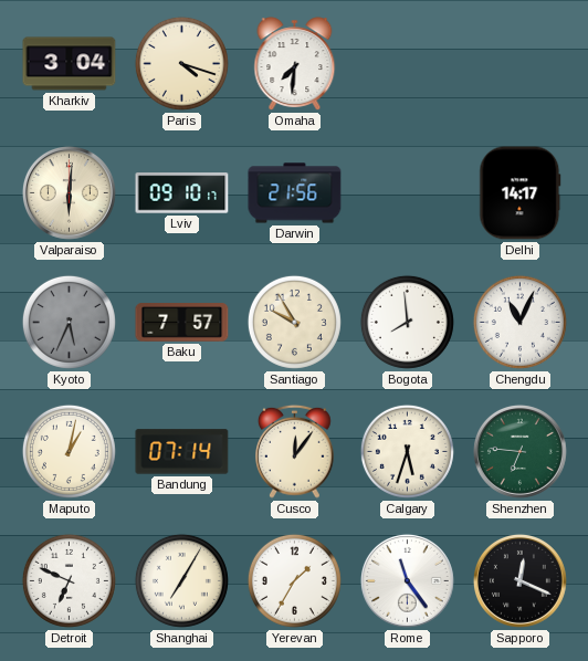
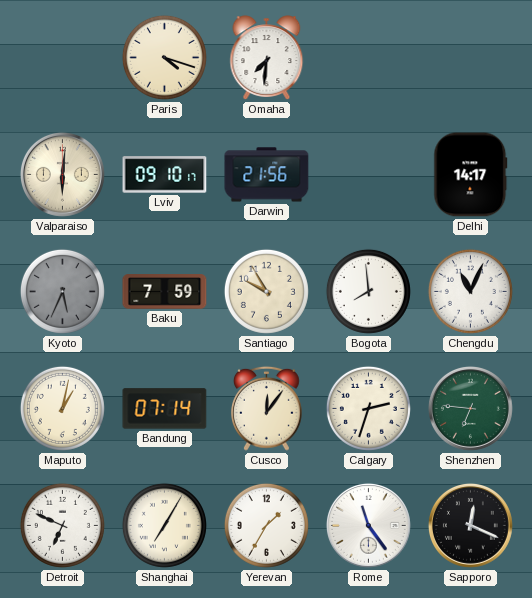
Kharkiv: 3:04 -> none
Baku: 7:57 -> 7:59
Calgary: 5:33 -> 2:33
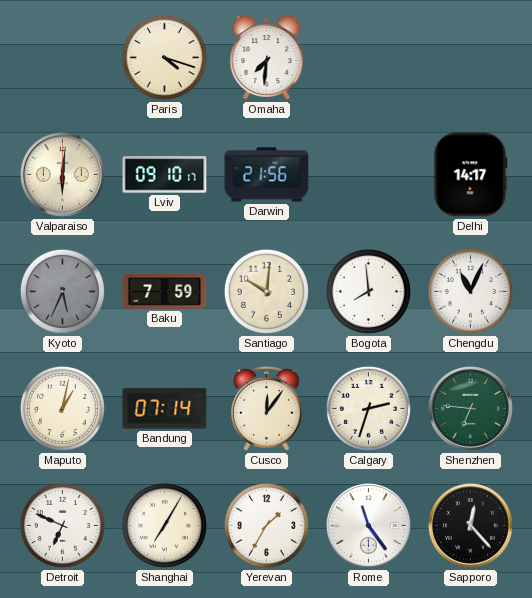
Santiago: 9:55 -> 10:01
Sapporo: 12:19 -> 12:23
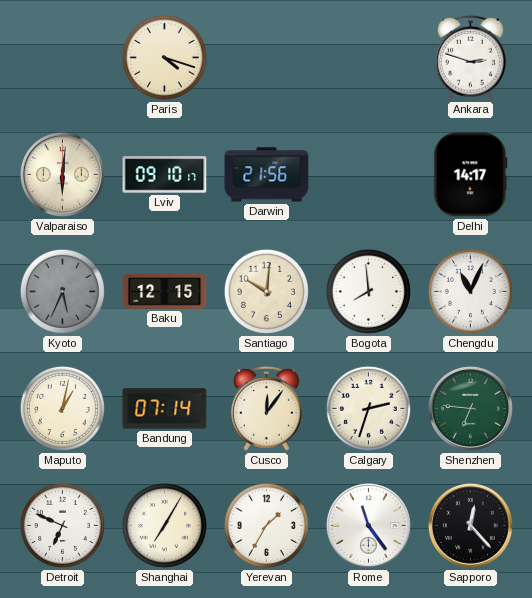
Omaha: 7:31 -> none
Ankara: none -> 2:48
Baku: 7:59 -> 12:15
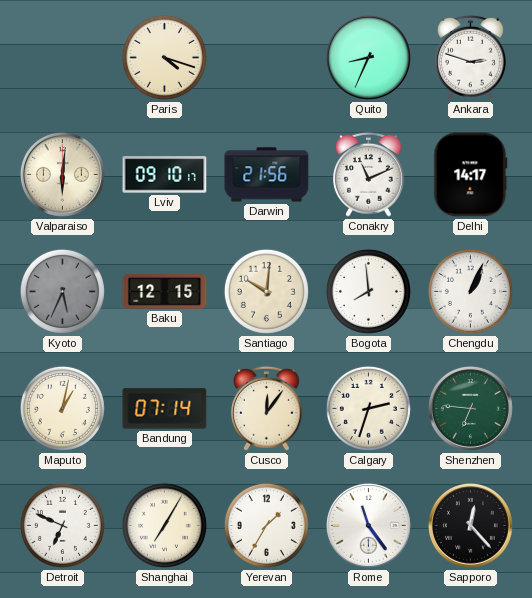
Quito: none -> 8:34
Conakry: none -> 11:11
Chengdu: 11:04 -> 1:04
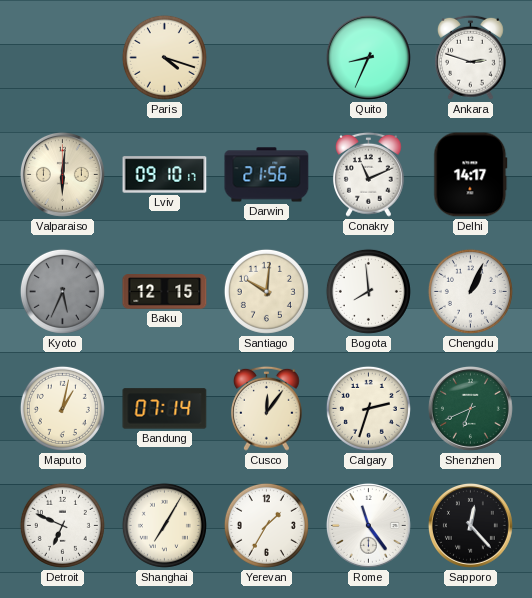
Shenzhen: 6:46 -> 6:41
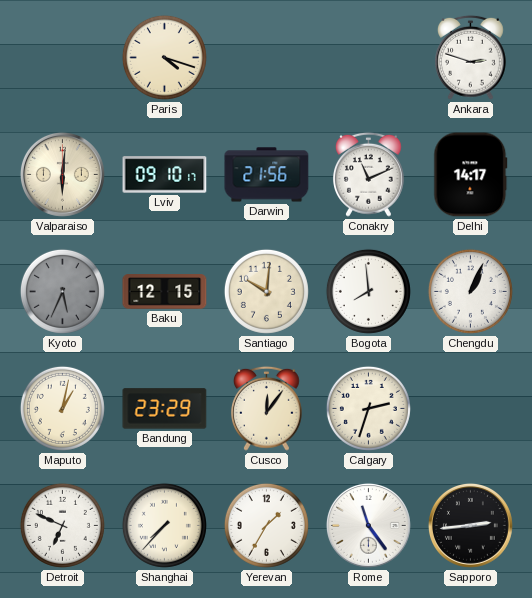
Quito: 8:34 -> none
Bandung: 07:14 -> 23:29
Shenzhen: 6:41 -> none
Shanghai: 7:05 -> 7:37
Sapporo: 12:23 -> 2:44
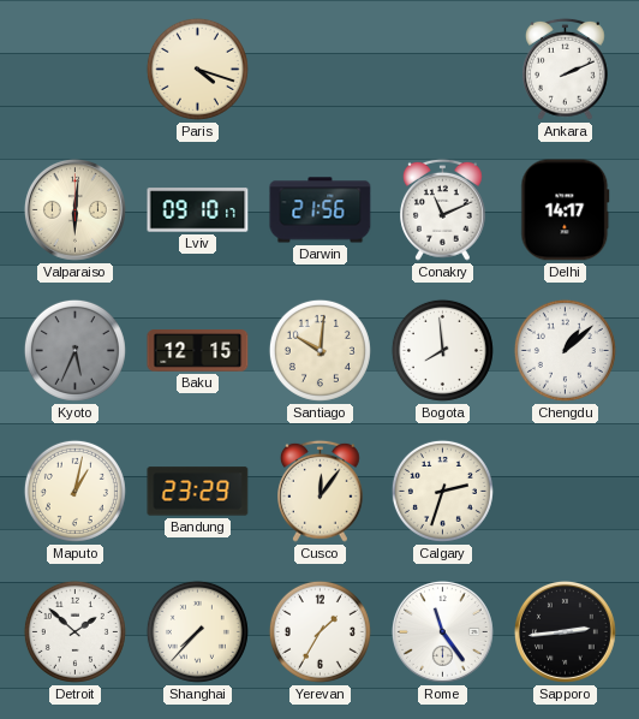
Ankara: 2:48 -> 2:11
Chengdu: 1:04 -> 1:08
Detroit: 6:49 -> 1:52
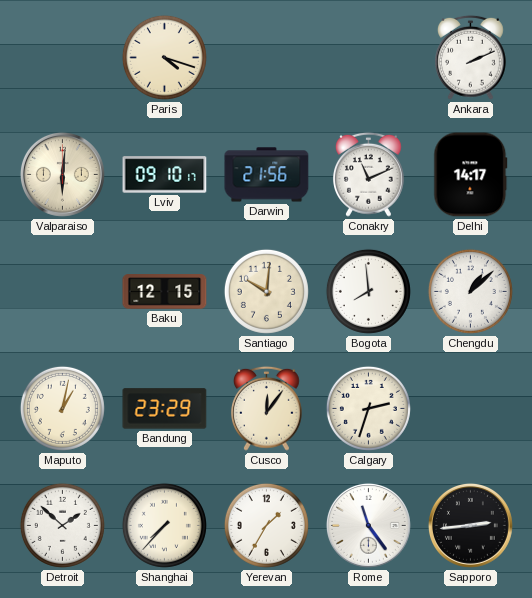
Kyoto: 5:34 -> none
